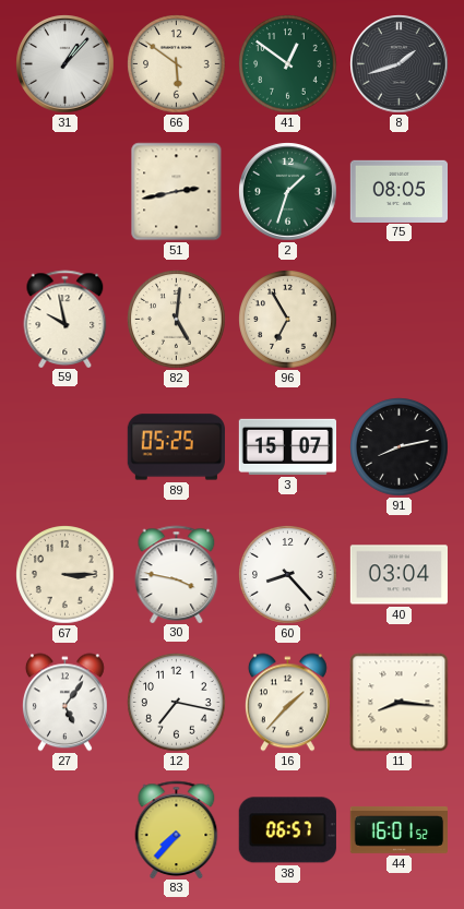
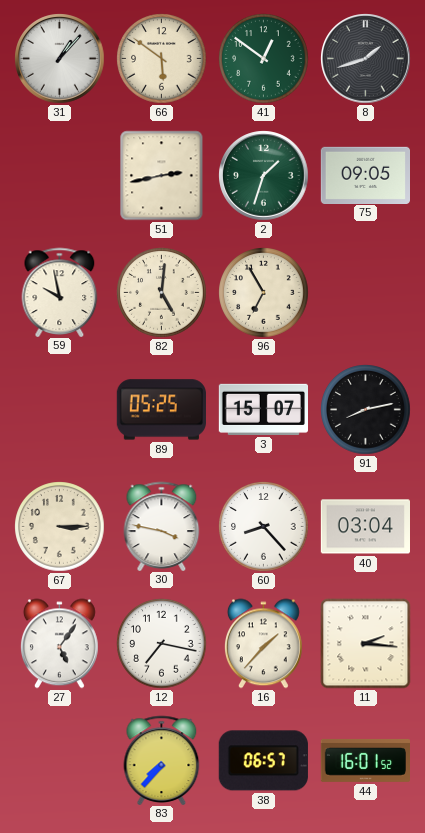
75: 08:05 -> 09:05
11: 8:16 -> 2:16
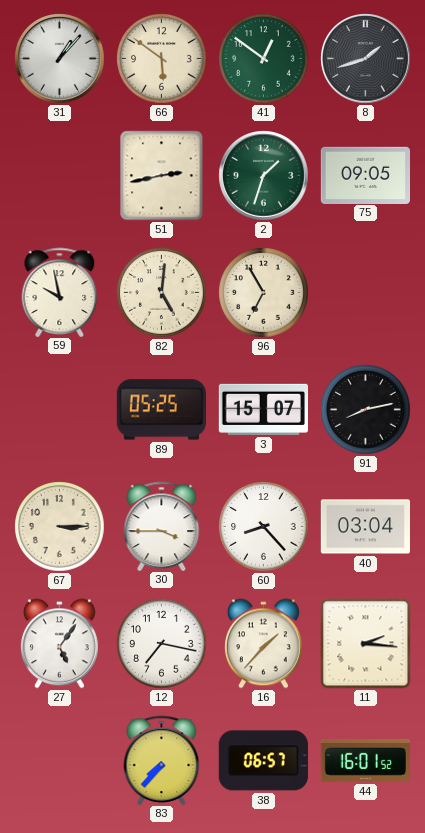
30: 3:47 -> 3:45
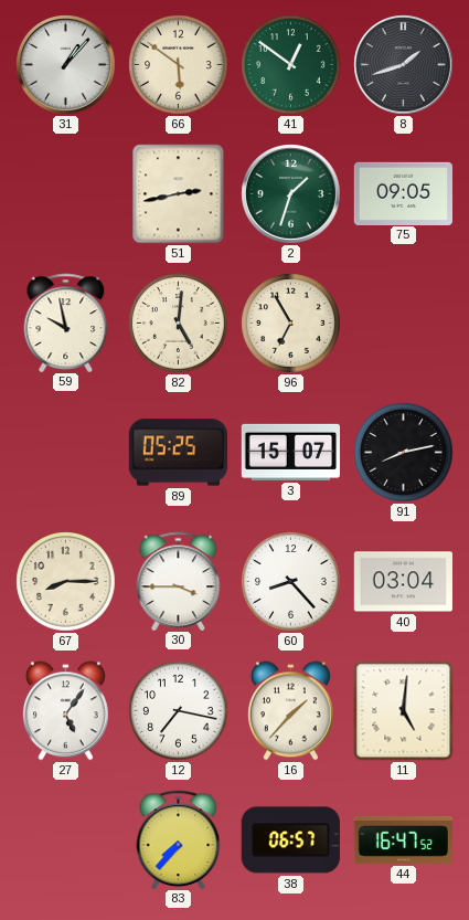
67: 3:15 -> 8:15
11: 2:16 -> 5:01
44: 16:01 -> 16:47
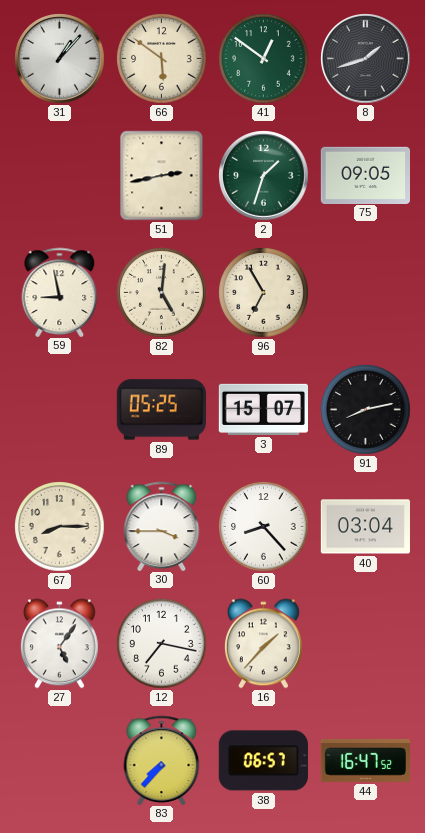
59: 9:58 -> 8:58
11: 5:01 -> none
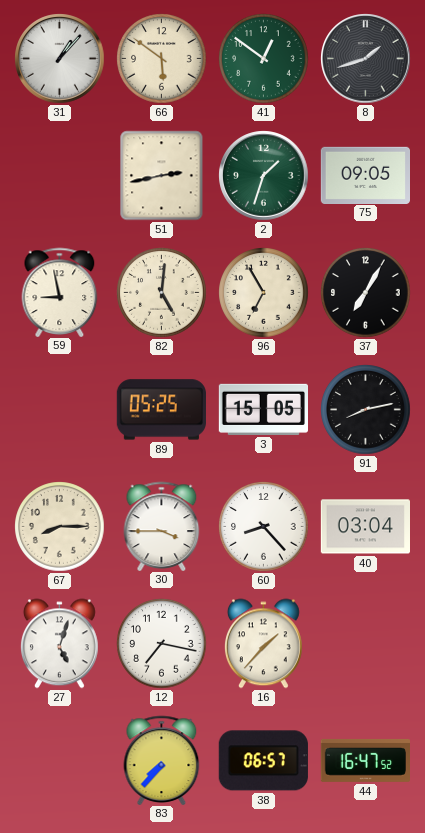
37: none -> 7:05
3: 15:07 -> 15:05
27: 5:06 -> 5:03
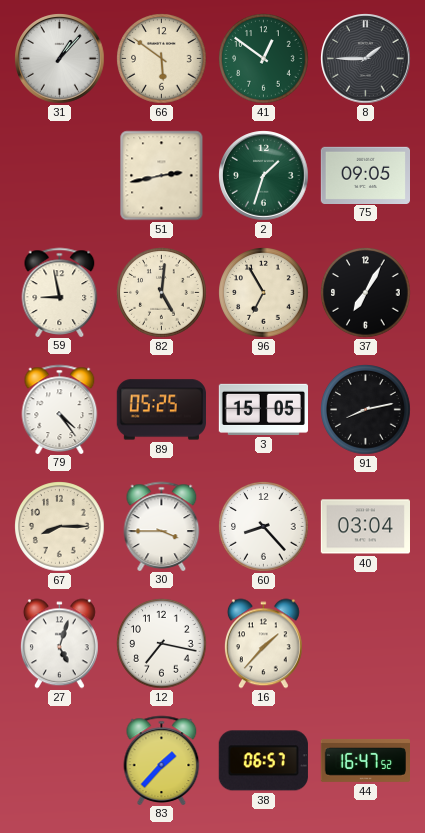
8: 1:42 -> 1:45
79: none -> 4:24
83: 7:37 -> 1:37
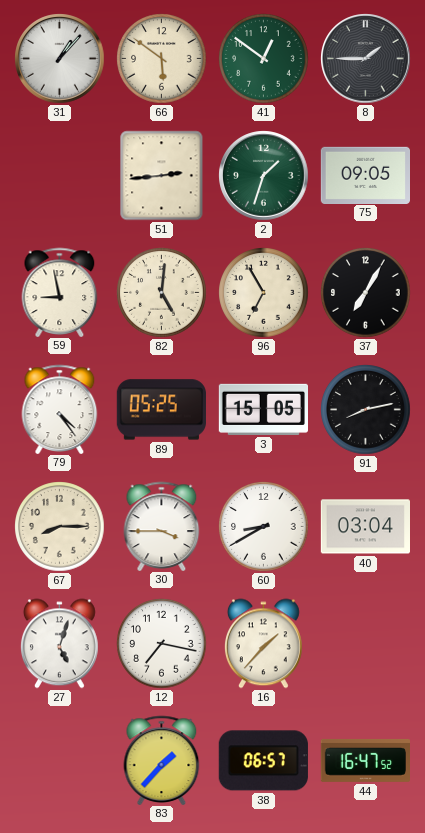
51: 2:43 -> 2:44
60: 8:23 -> 8:40
